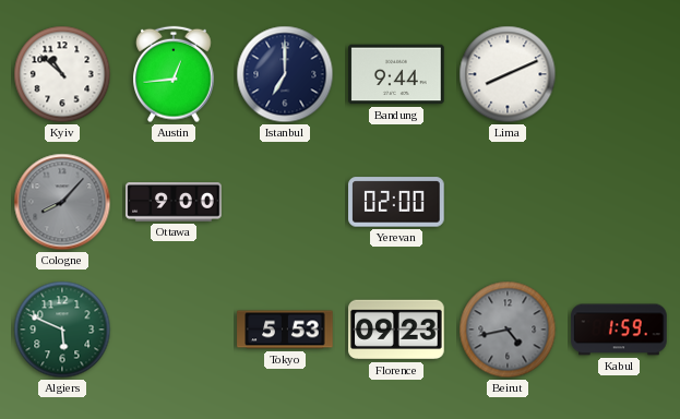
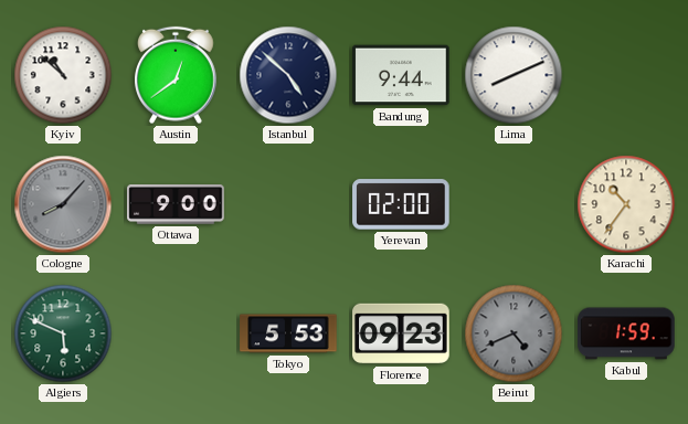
Austin: 12:44 -> 12:39
Istanbul: 7:00 -> 4:52
Karachi: none -> 10:36
Beirut: 4:43 -> 4:41
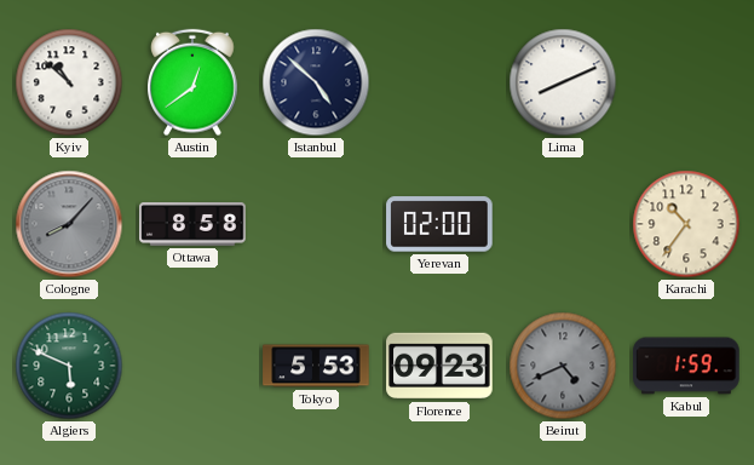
Bandung: 9:44 -> none
Ottawa: 9:00 -> 8:58
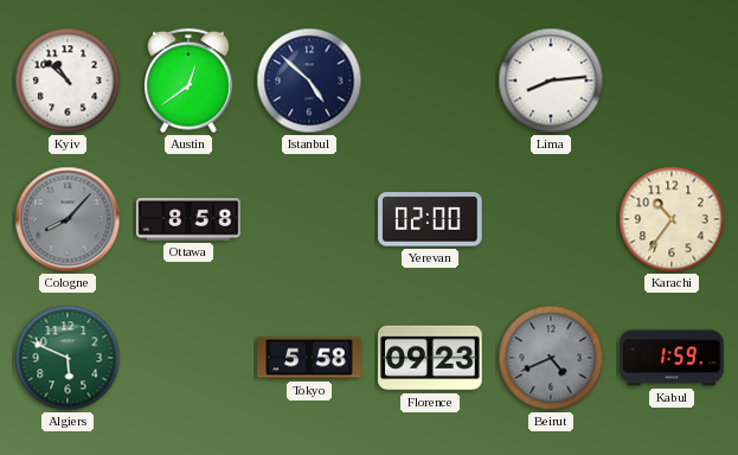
Lima: 8:11 -> 8:14
Tokyo: 5:53 -> 5:58
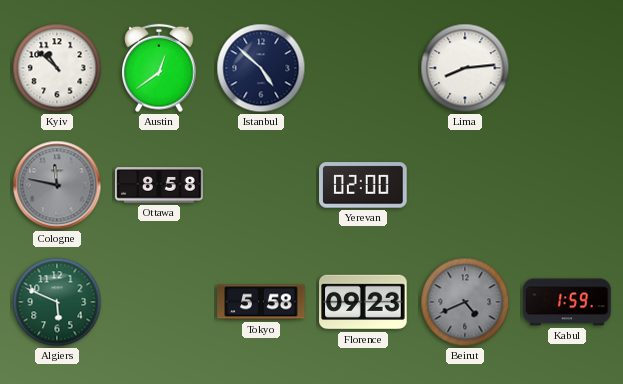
Cologne: 8:07 -> 11:47
Karachi: 10:36 -> none
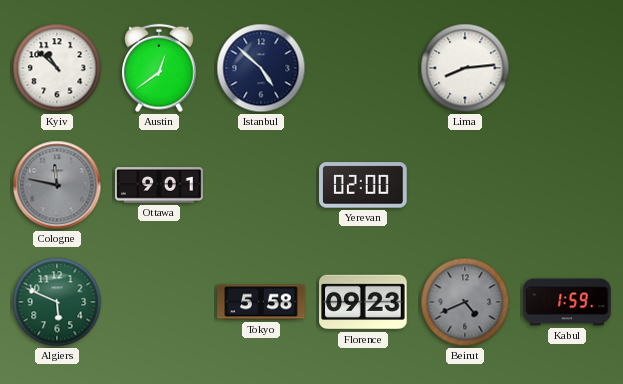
Ottawa: 8:58 -> 9:01
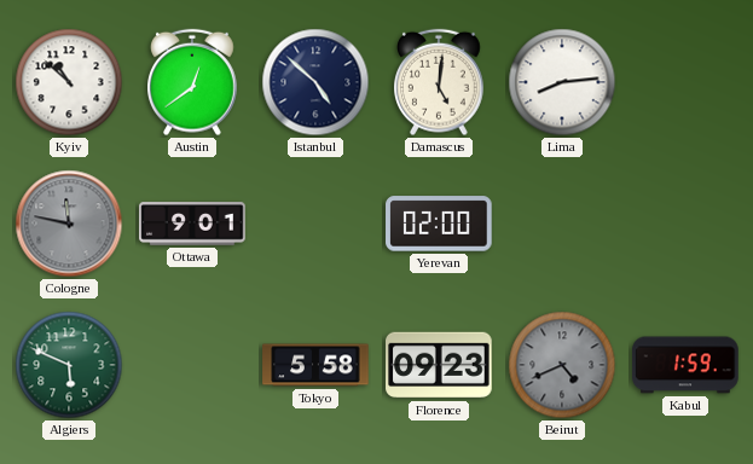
Damascus: none -> 5:01
